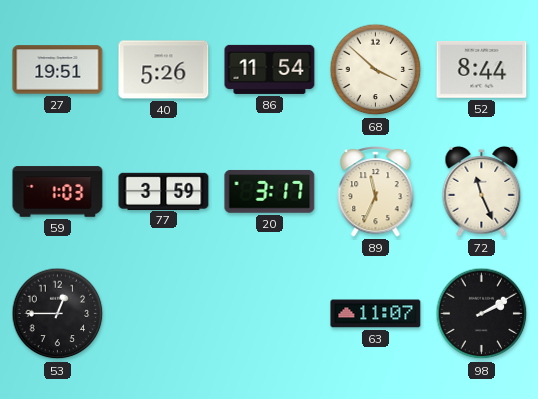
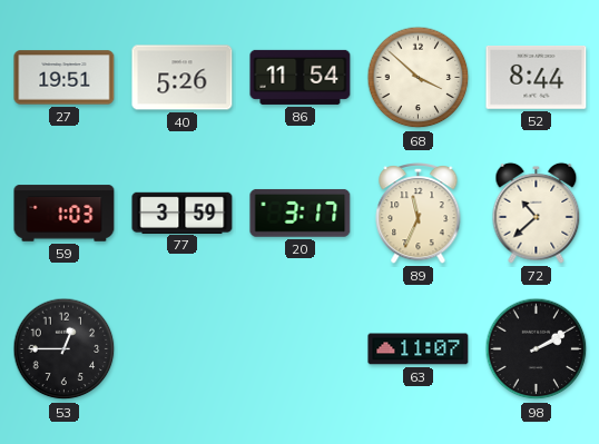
72: 11:26 -> 10:38
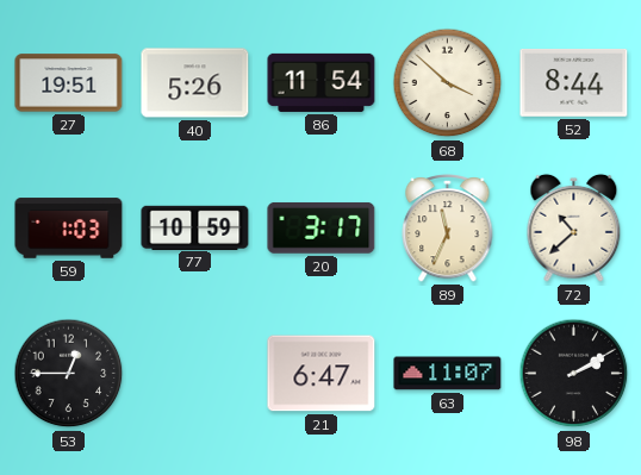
77: 3:59 -> 10:59
21: none -> 6:47
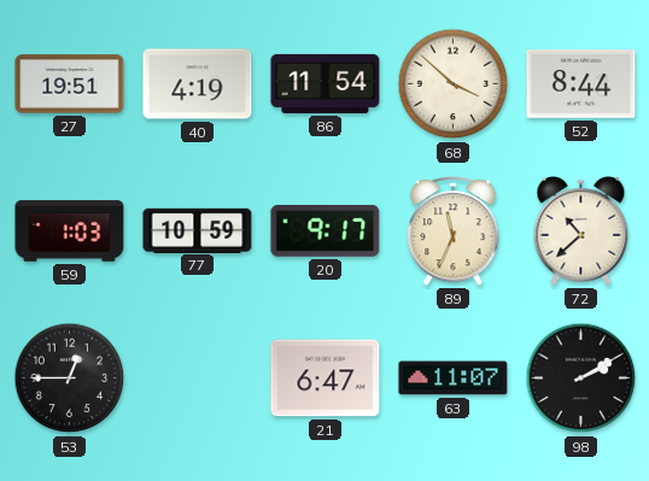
40: 5:26 -> 4:19
20: 3:17 -> 9:17
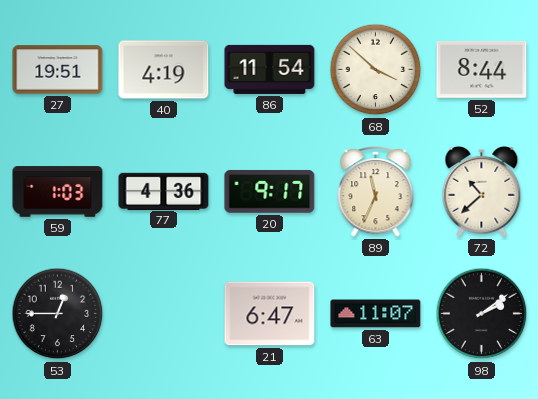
77: 10:59 -> 4:36
98: 2:10 -> 2:09
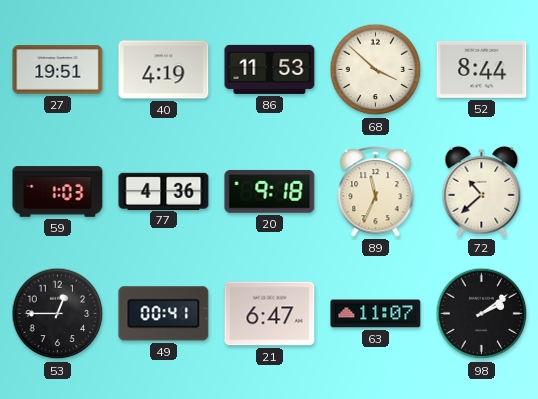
86: 11:54 -> 11:53
20: 9:17 -> 9:18
49: none -> 00:41
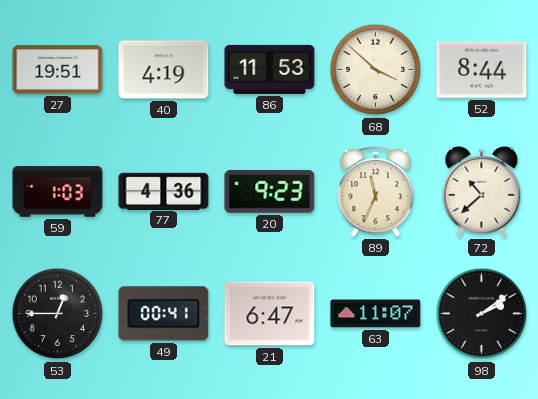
20: 9:18 -> 9:23
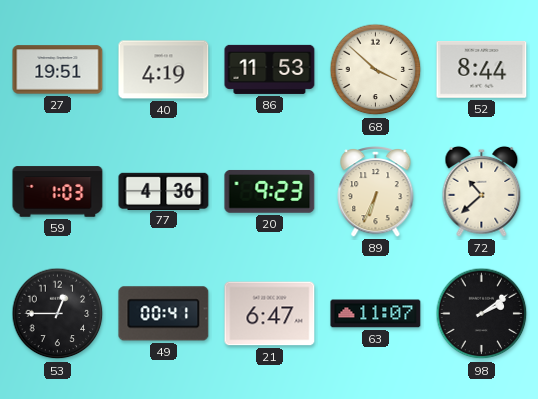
89: 11:34 -> 6:34
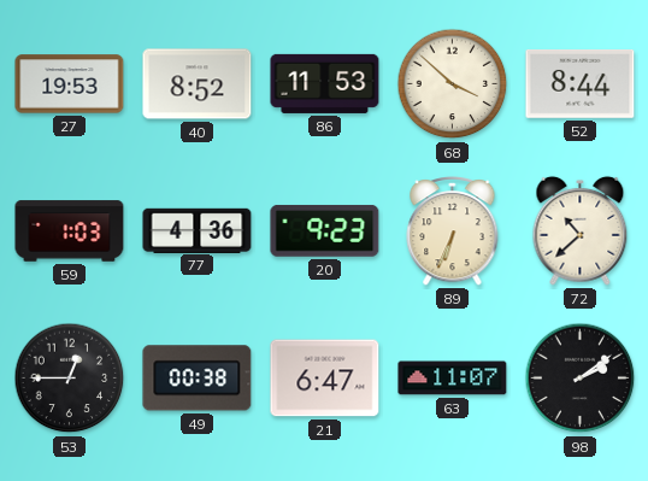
27: 19:51 -> 19:53
40: 4:19 -> 8:52
49: 00:41 -> 00:38
